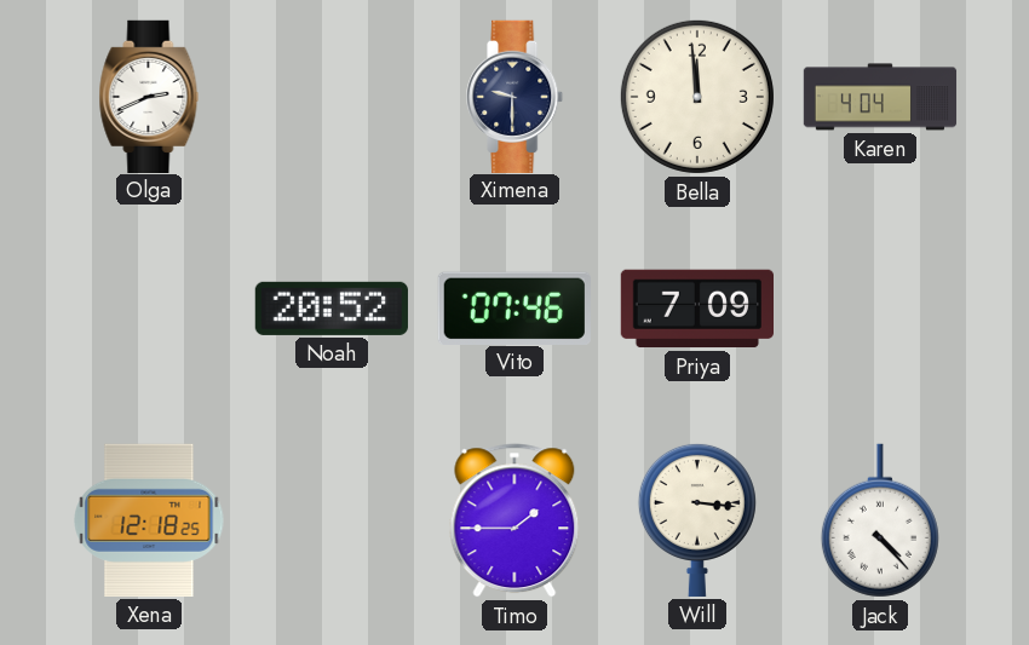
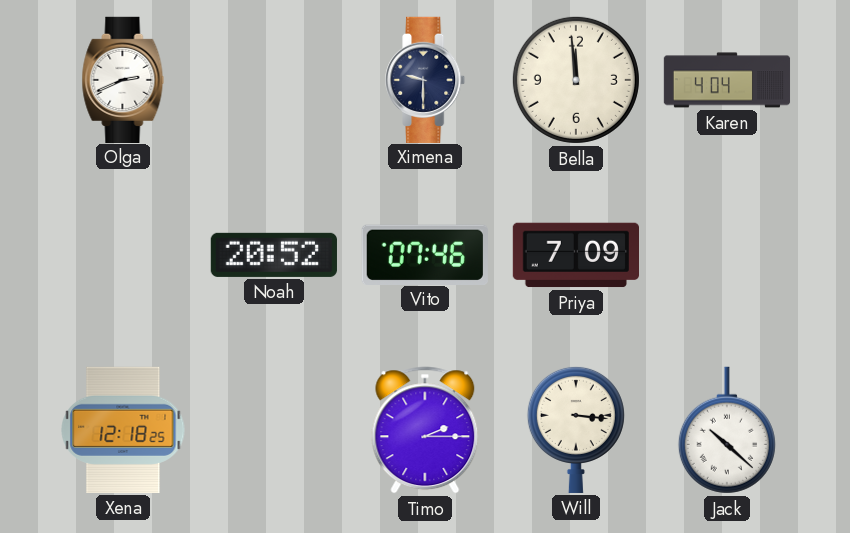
Timo: 1:45 -> 2:15
Jack: 4:23 -> 10:22
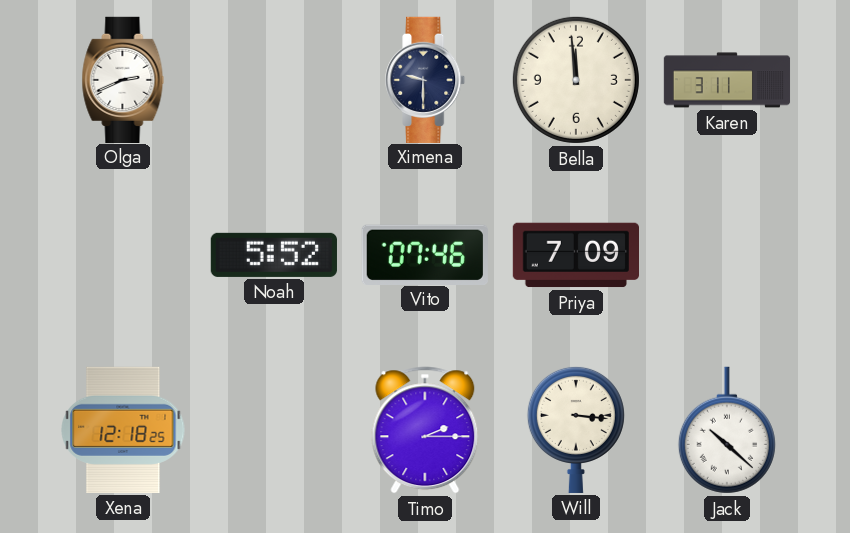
Karen: 4:04 -> 3:11
Noah: 20:52 -> 5:52
